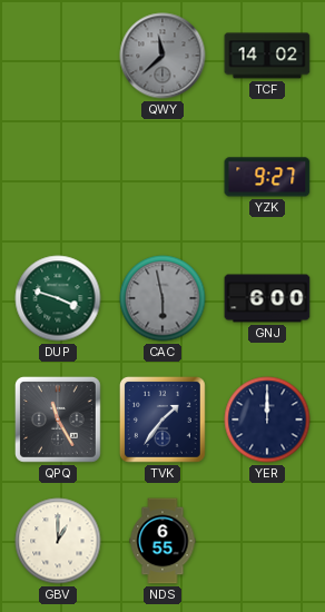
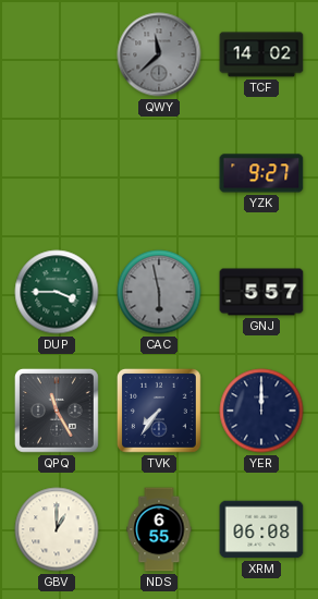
DUP: 3:48 -> 3:45
GNJ: 6:00 -> 5:57
TVK: 1:36 -> 7:36
XRM: none -> 06:08
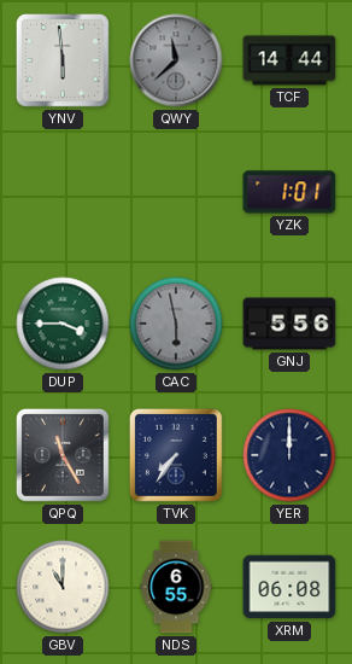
YNV: none -> 5:59
TCF: 14:02 -> 14:44
YZK: 9:27 -> 1:01
GNJ: 5:57 -> 5:56
GBV: 1:00 -> 11:00
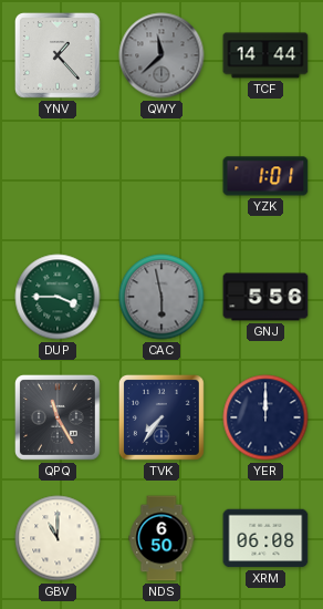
YNV: 5:59 -> 1:23
NDS: 6:55 -> 6:50
